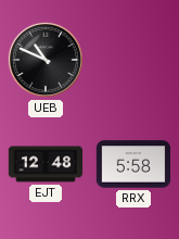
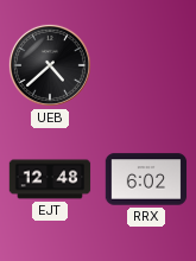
UEB: 10:49 -> 4:38
RRX: 5:58 -> 6:02
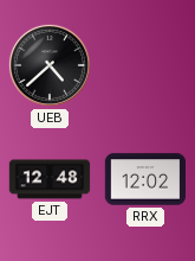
RRX: 6:02 -> 12:02
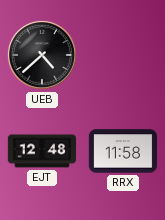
RRX: 12:02 -> 11:58
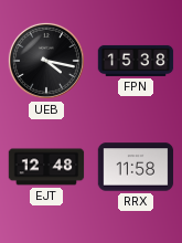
UEB: 4:38 -> 4:17
FPN: none -> 15:38
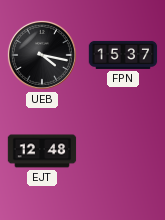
FPN: 15:38 -> 15:37
RRX: 11:58 -> none
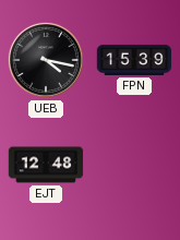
FPN: 15:37 -> 15:39
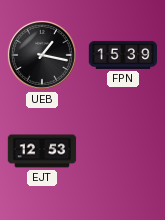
UEB: 4:17 -> 1:17
EJT: 12:48 -> 12:53
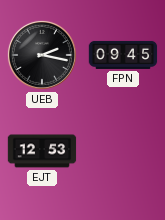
UEB: 1:17 -> 2:17
FPN: 15:39 -> 09:45
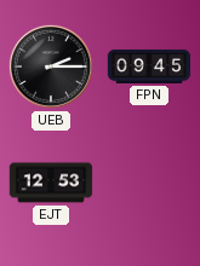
UEB: 2:17 -> 2:15
